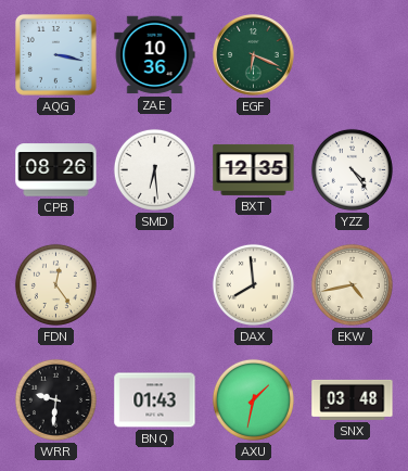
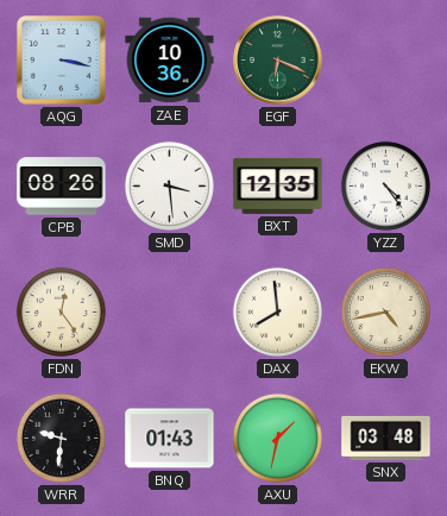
SMD: 6:29 -> 3:29
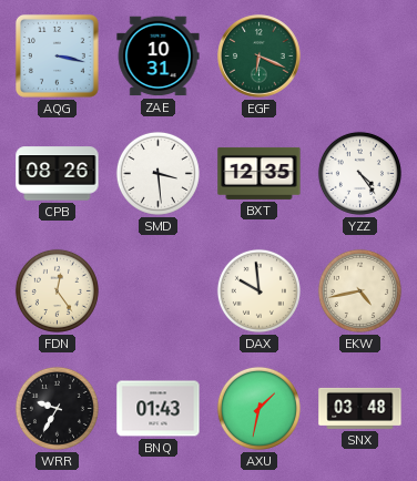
ZAE: 10:36 -> 10:31
DAX: 7:59 -> 9:59
WRR: 9:31 -> 9:35
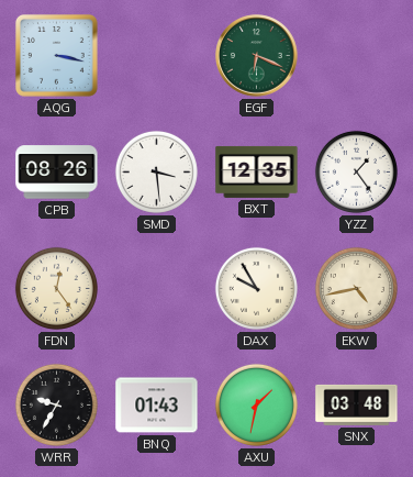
ZAE: 10:31 -> none
YZZ: 4:24 -> 1:24
DAX: 9:59 -> 9:55
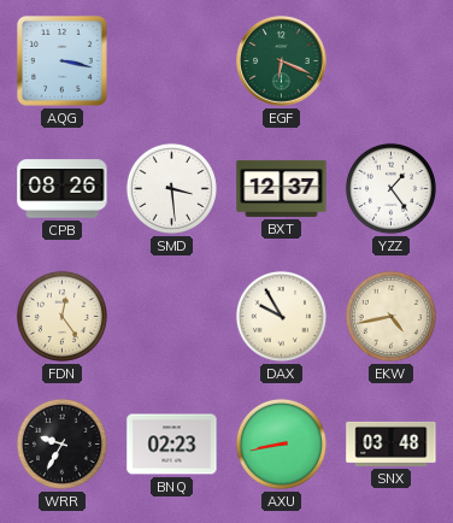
BXT: 12:35 -> 12:37
BNQ: 01:43 -> 02:23
AXU: 1:32 -> 8:43
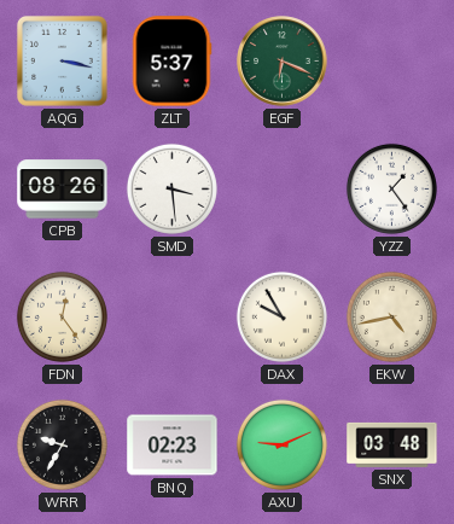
ZLT: none -> 5:37
BXT: 12:37 -> none
AXU: 8:43 -> 9:11
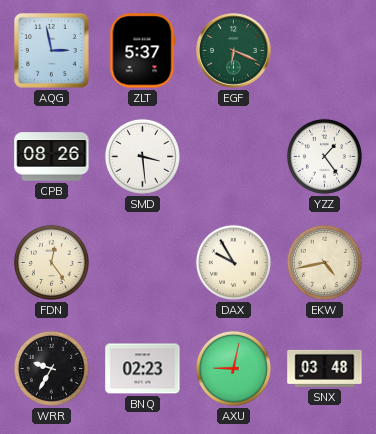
AQG: 3:17 -> 2:58
AXU: 9:11 -> 9:02
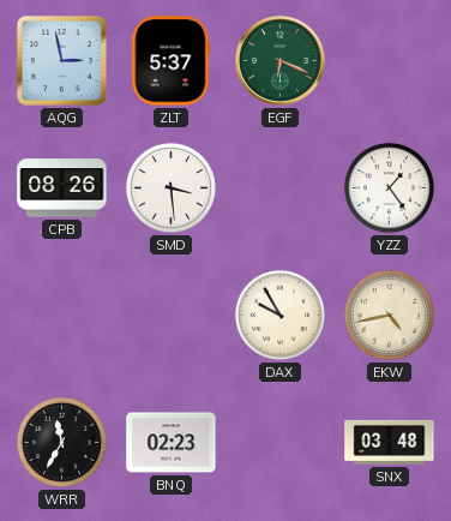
FDN: 12:24 -> none
WRR: 9:35 -> 11:35
AXU: 9:02 -> none
